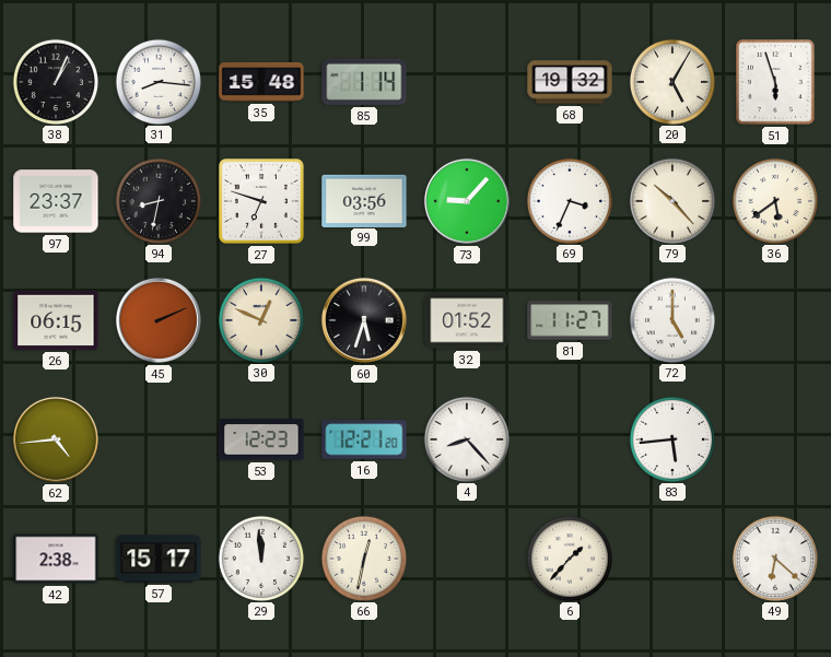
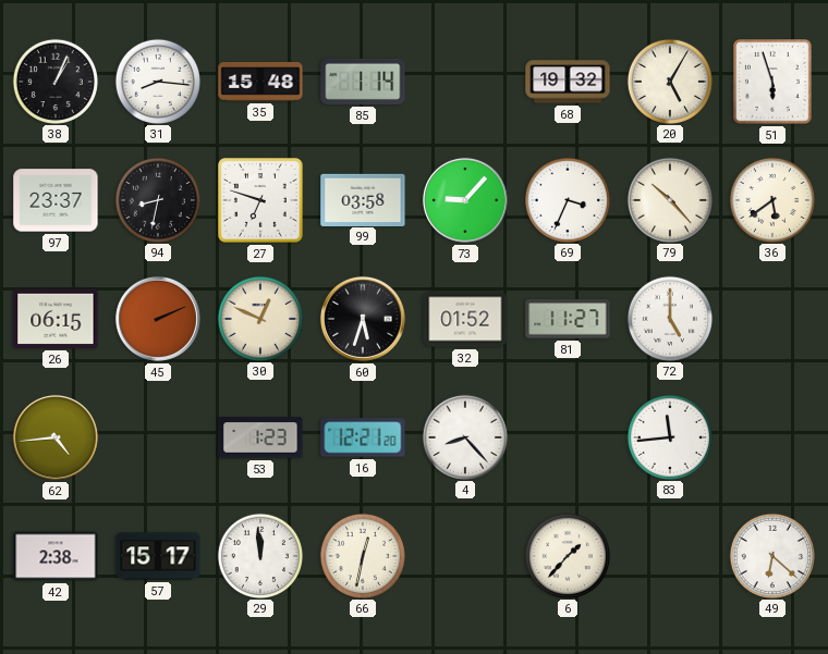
99: 03:56 -> 03:58
53: 12:23 -> 1:23
83: 5:44 -> 11:44
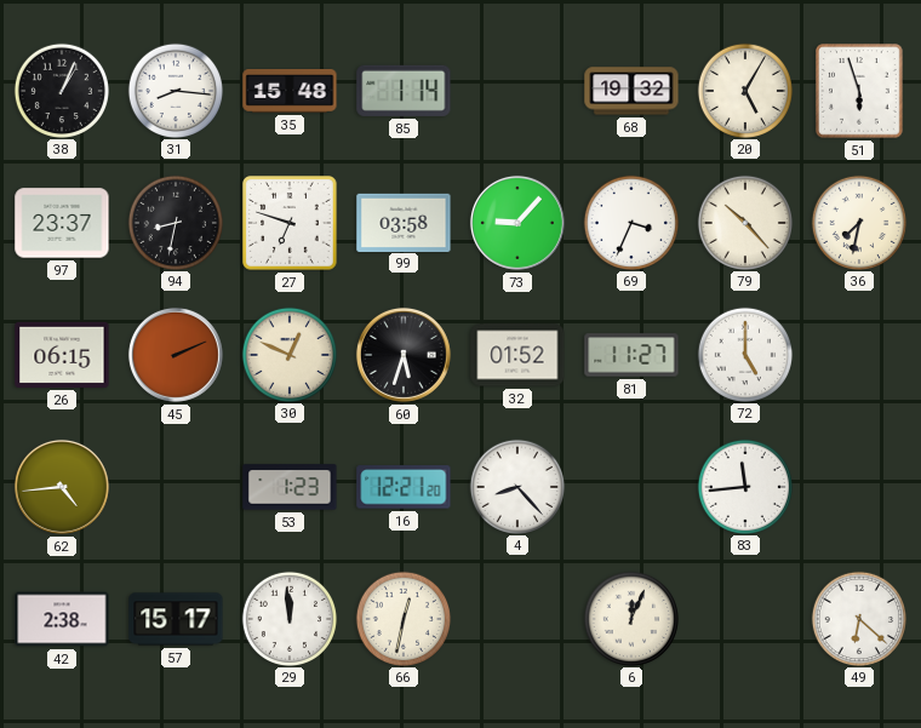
36: 5:39 -> 7:32
6: 1:37 -> 12:04
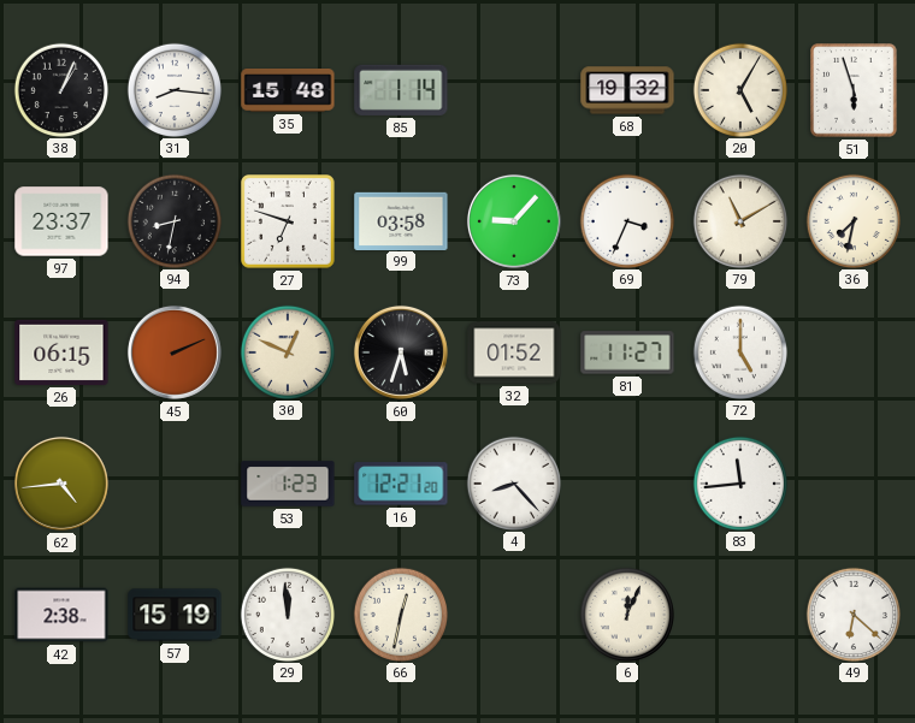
79: 10:23 -> 11:10
57: 15:17 -> 15:19
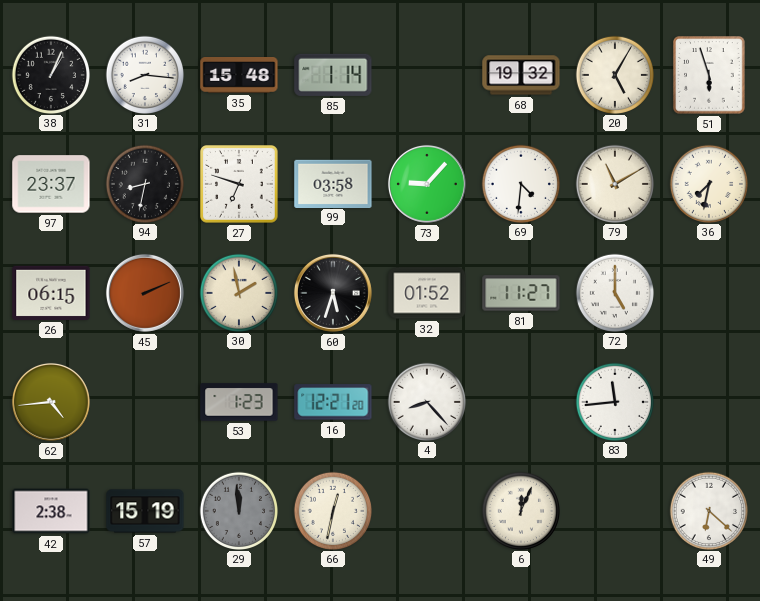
69: 3:34 -> 4:31
30: 12:49 -> 1:58
29 dial: white -> grey
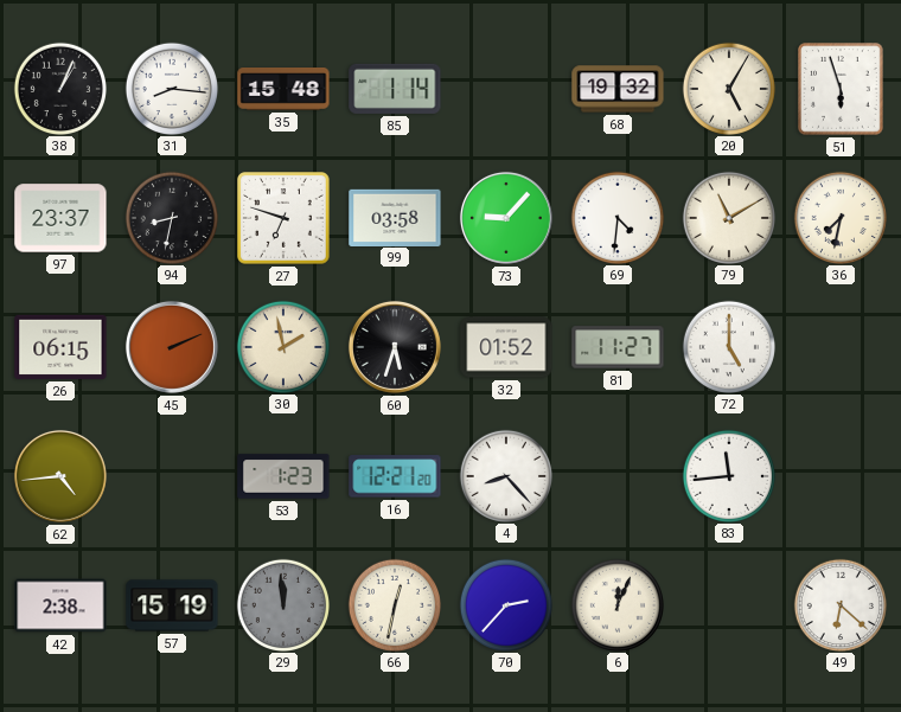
70: none -> 2:37
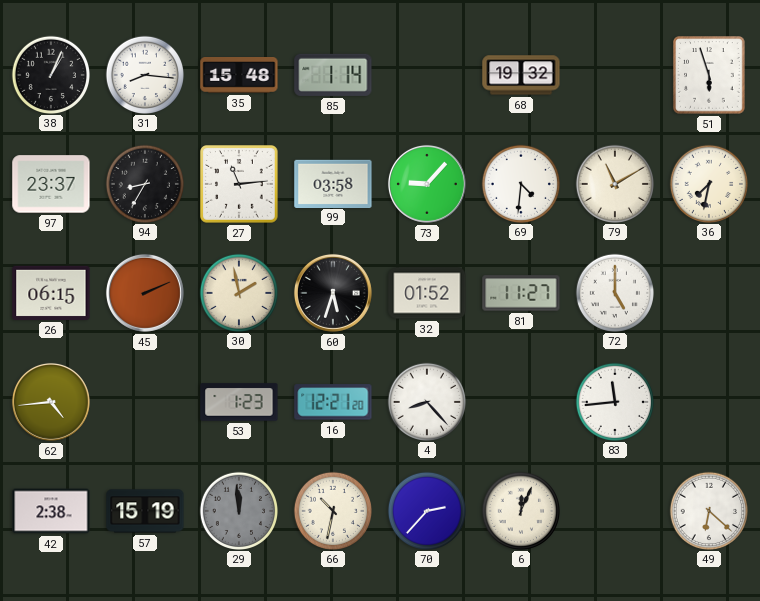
20: 5:05 -> none
94: 8:32 -> 8:35
27: 6:48 -> 11:14
66: 12:32 -> 10:32
